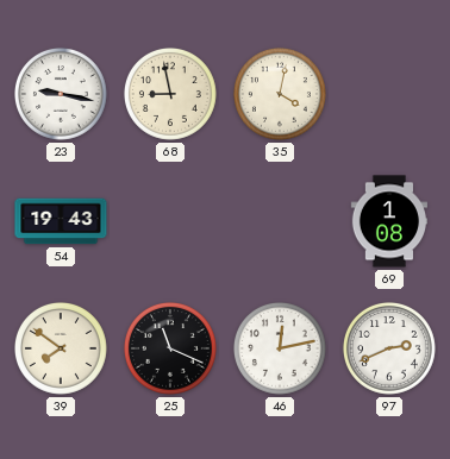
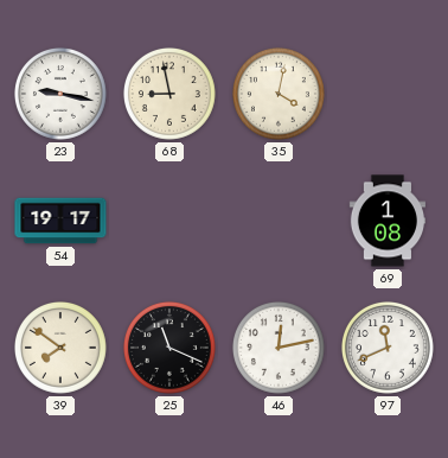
54: 19:43 -> 19:17
97: 2:41 -> 11:41
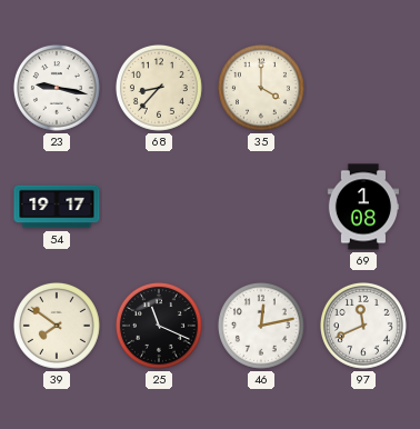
68: 8:58 -> 8:37
35: 4:02 -> 4:00
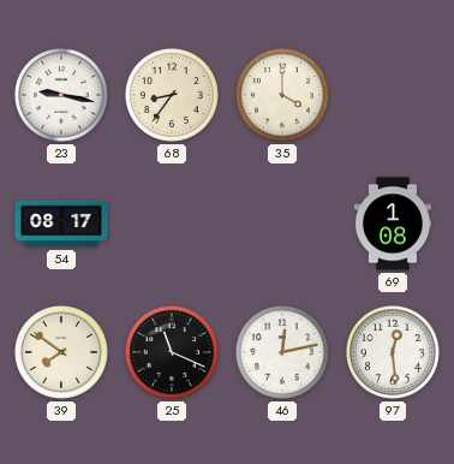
68: 8:37 -> 8:36
54: 19:17 -> 08:17
97: 11:41 -> 12:29
